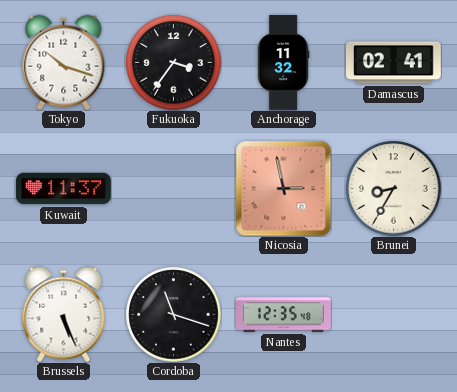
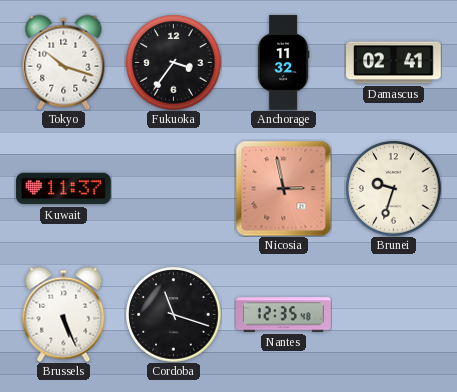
Brunei: 8:35 -> 9:33
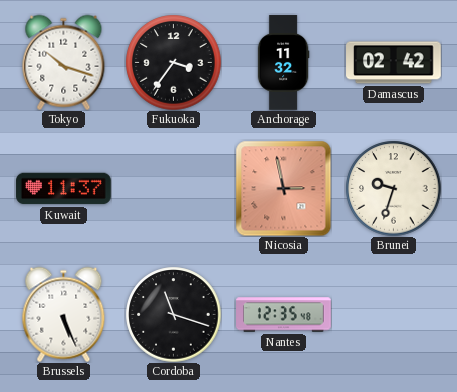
Damascus: 02:41 -> 02:42
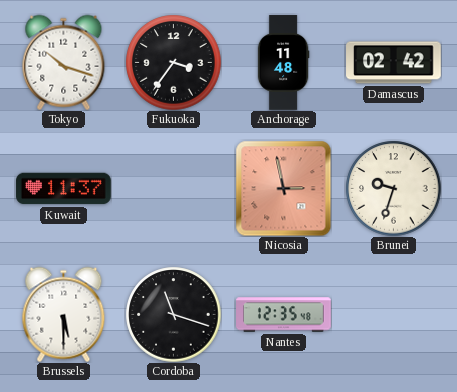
Anchorage: 11:32 -> 11:48
Brussels: 5:26 -> 5:30
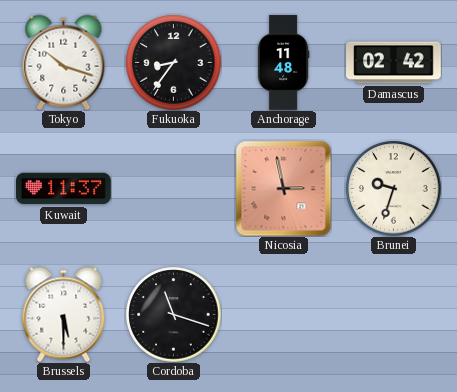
Fukuoka: 3:36 -> 8:36
Nantes: 12:35 -> none
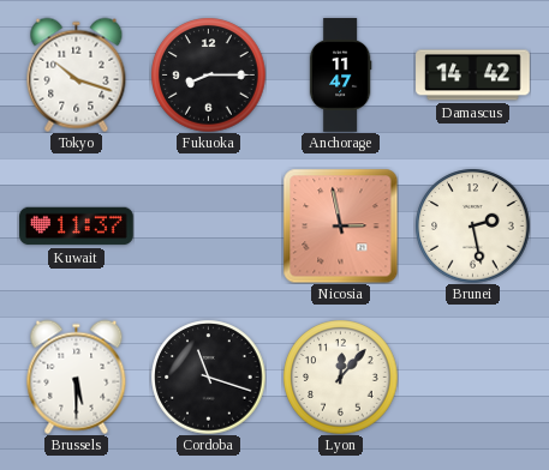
Fukuoka: 8:36 -> 8:15
Anchorage: 11:48 -> 11:47
Damascus: 02:42 -> 14:42
Brunei: 9:33 -> 2:28
Lyon: none -> 12:07
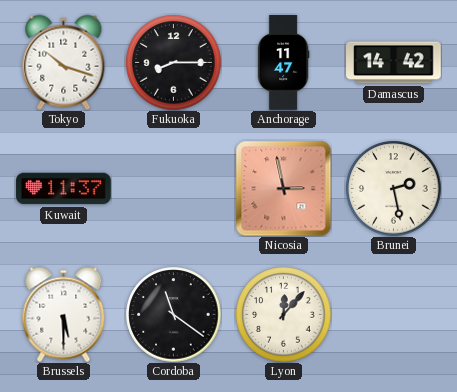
Cordoba: 11:18 -> 11:21
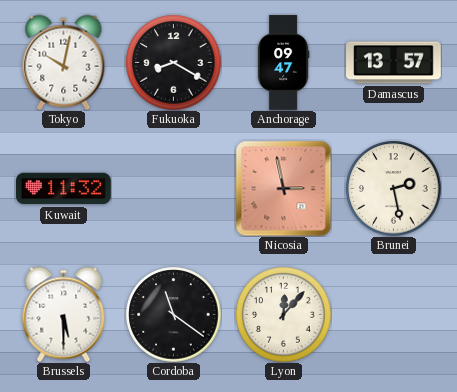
Tokyo: 10:18 -> 10:02
Fukuoka: 8:15 -> 8:20
Anchorage: 11:47 -> 09:47
Damascus: 14:42 -> 13:57
Kuwait: 11:37 -> 11:32
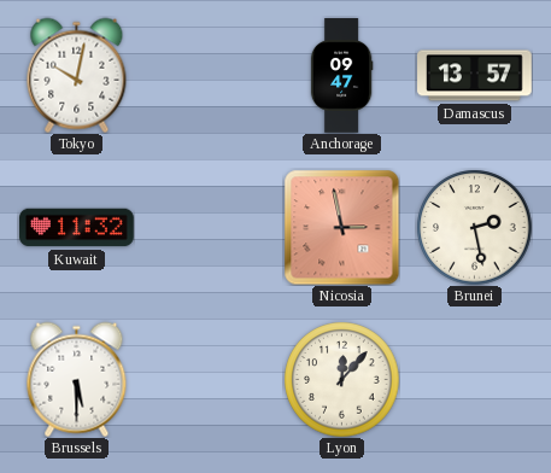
Fukuoka: 8:20 -> none
Cordoba: 11:21 -> none
